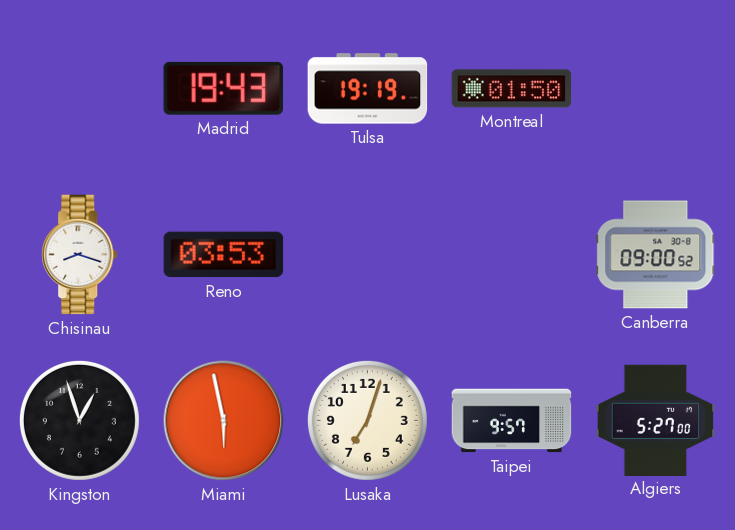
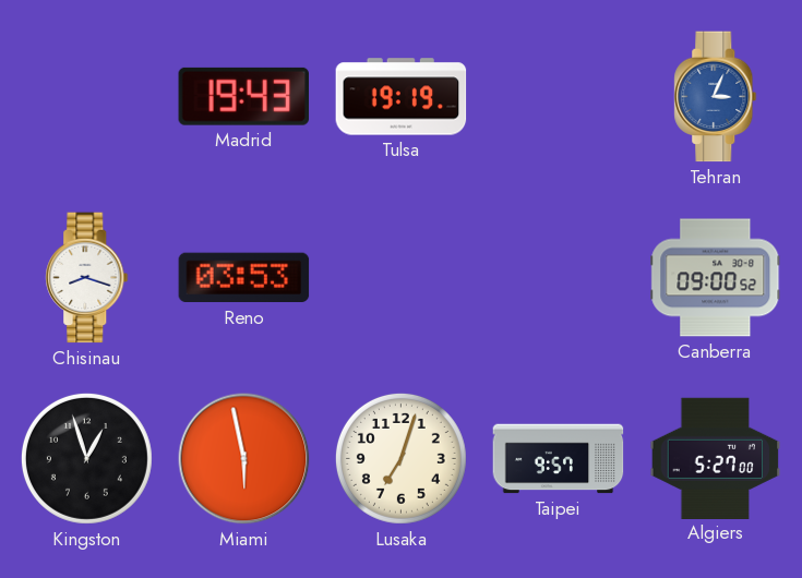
Montreal: 01:50 -> none
Tehran: none -> 3:04
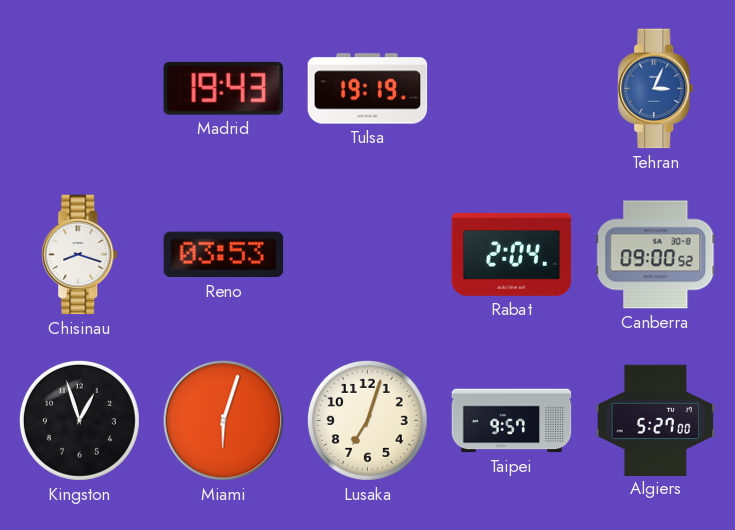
Rabat: none -> 2:04
Miami: 5:58 -> 6:03
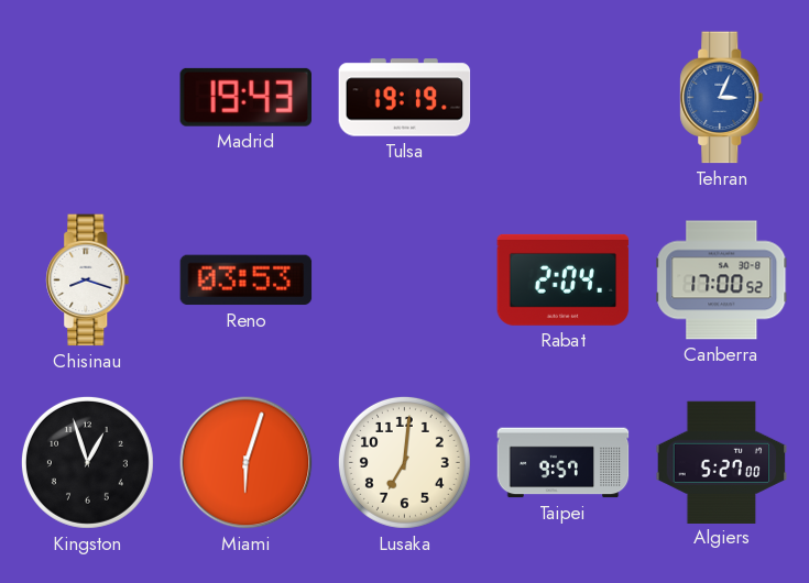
Canberra: 09:00 -> 17:00
Lusaka: 7:03 -> 7:01
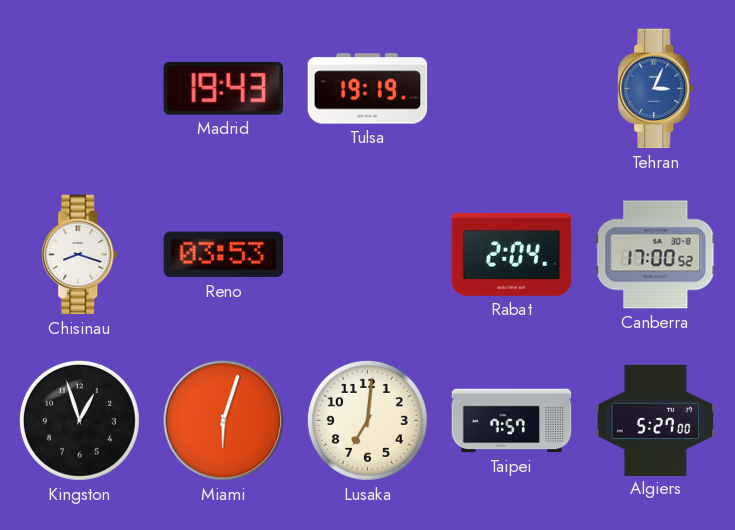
Taipei: 9:57 -> 7:57
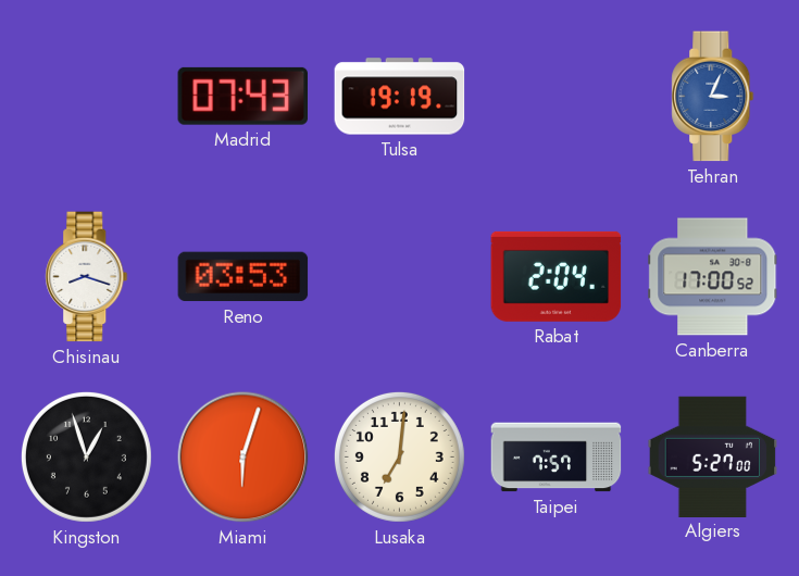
Madrid: 19:43 -> 07:43
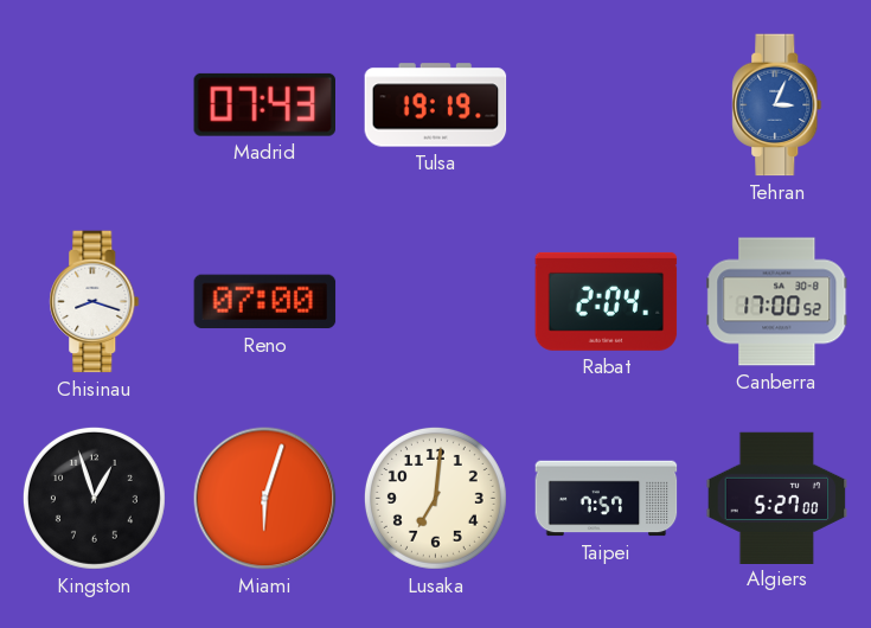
Reno: 03:53 -> 07:00
